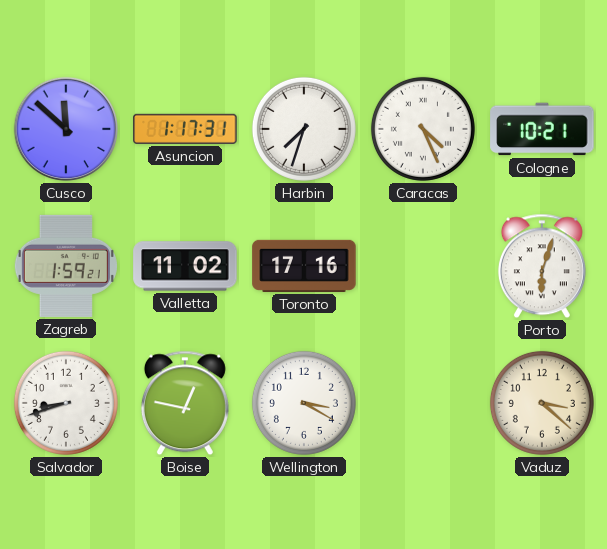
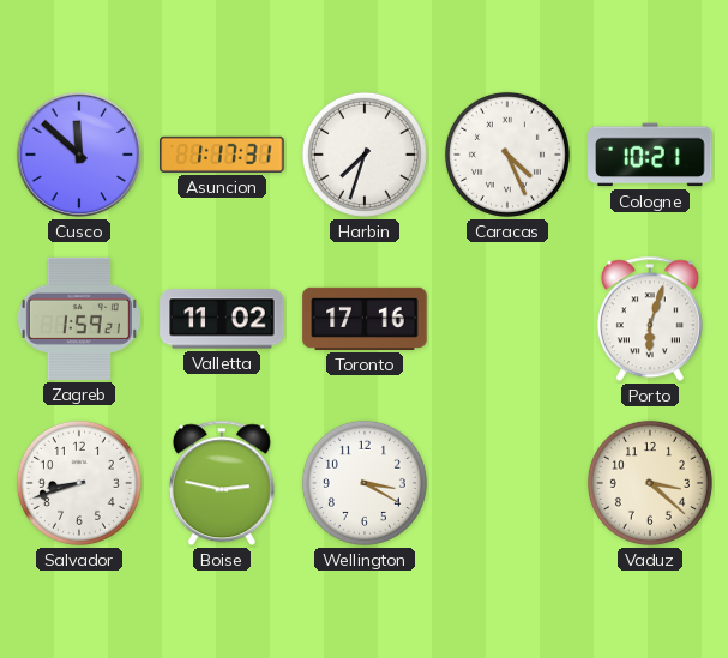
Boise: 12:47 -> 2:47
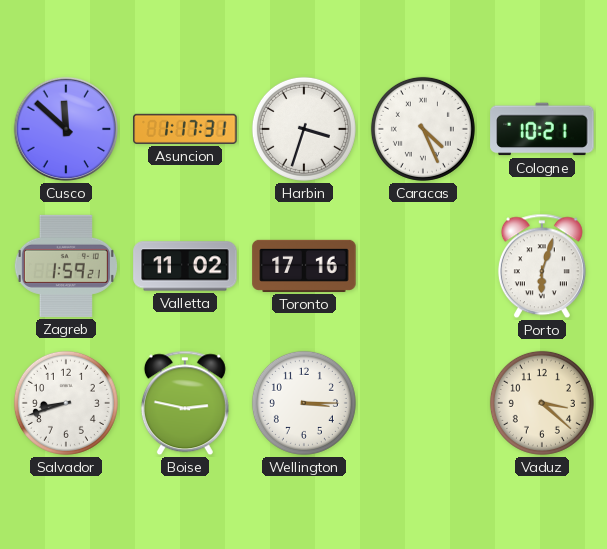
Harbin: 7:33 -> 3:33
Wellington: 3:20 -> 3:15
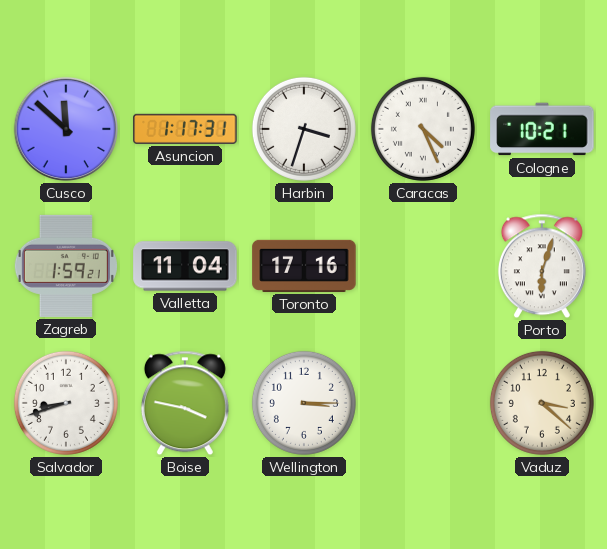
Valletta: 11:02 -> 11:04
Boise: 2:47 -> 3:47
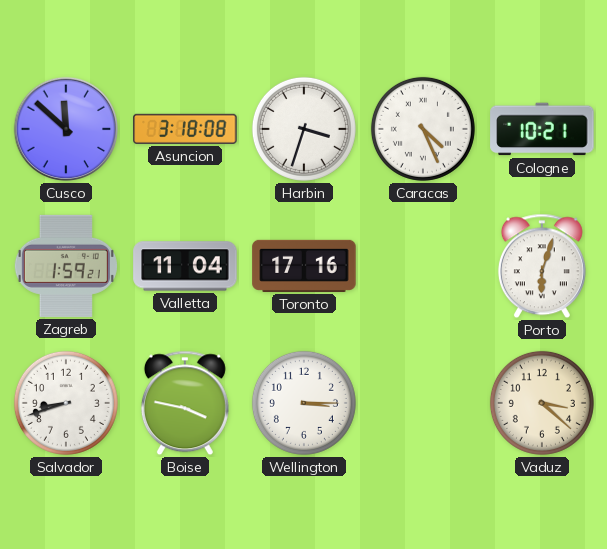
Asuncion: 1:17 -> 3:18
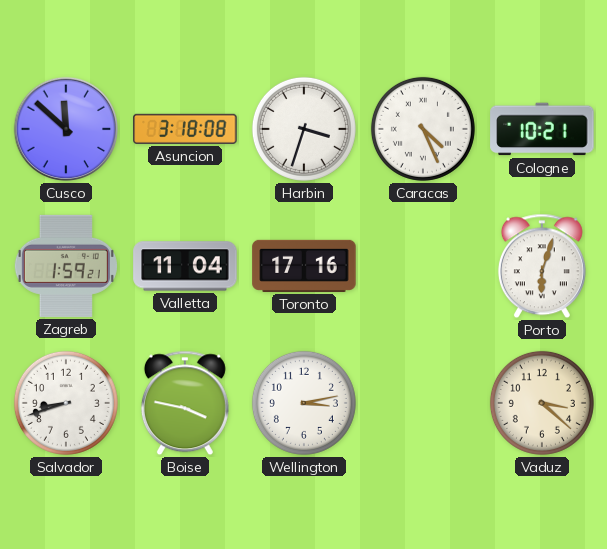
Wellington: 3:15 -> 3:13
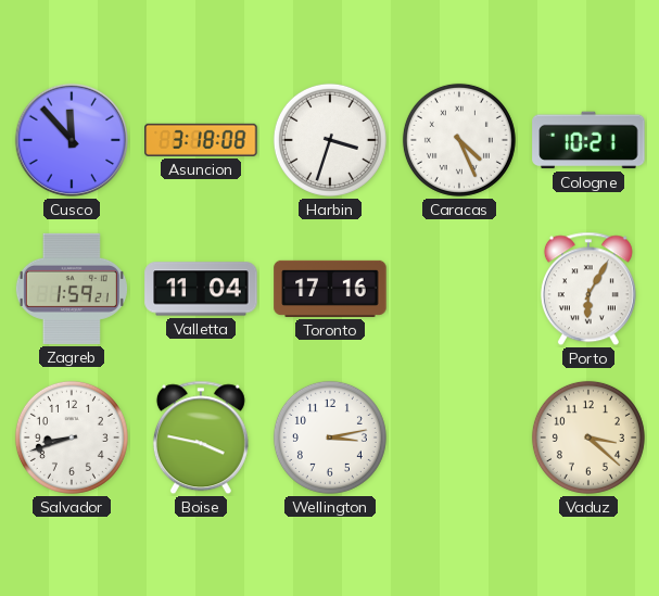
Cusco: 11:52 -> 11:53
Porto: 6:03 -> 6:05
